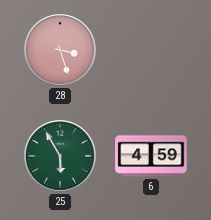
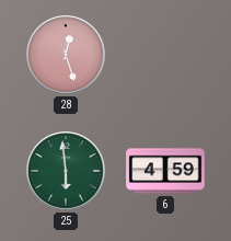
28: 3:27 -> 12:27
25: 5:55 -> 5:59
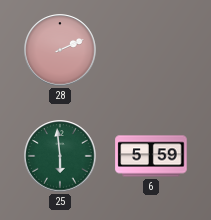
28: 12:27 -> 2:11
6: 4:59 -> 5:59
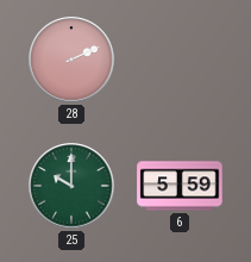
25: 5:59 -> 10:00
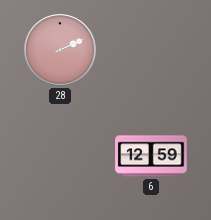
25: 10:00 -> none
6: 5:59 -> 12:59
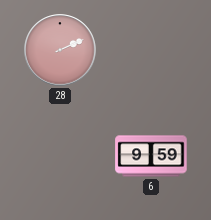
6: 12:59 -> 9:59
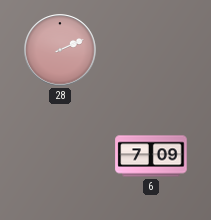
6: 9:59 -> 7:09
